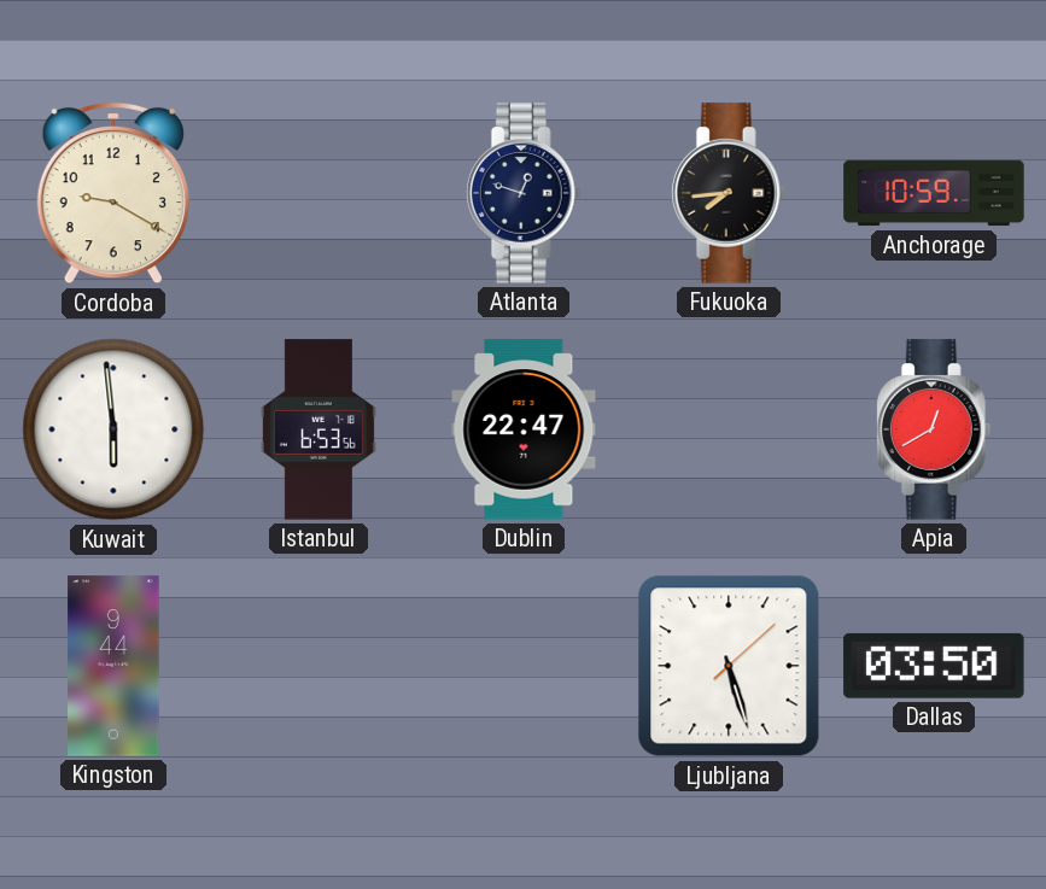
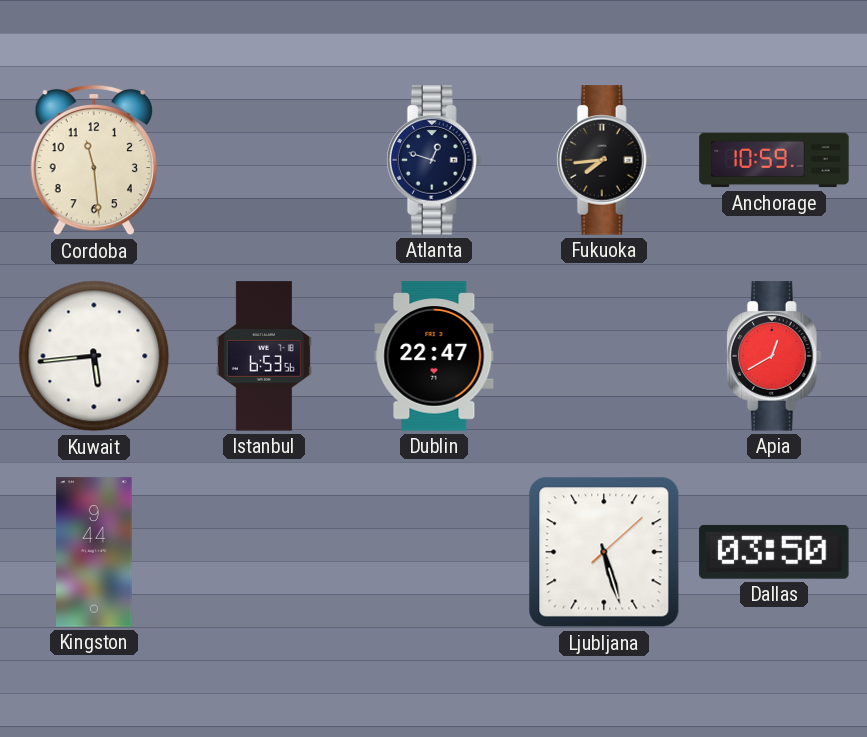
Cordoba: 9:20 -> 11:29
Kuwait: 5:59 -> 5:44
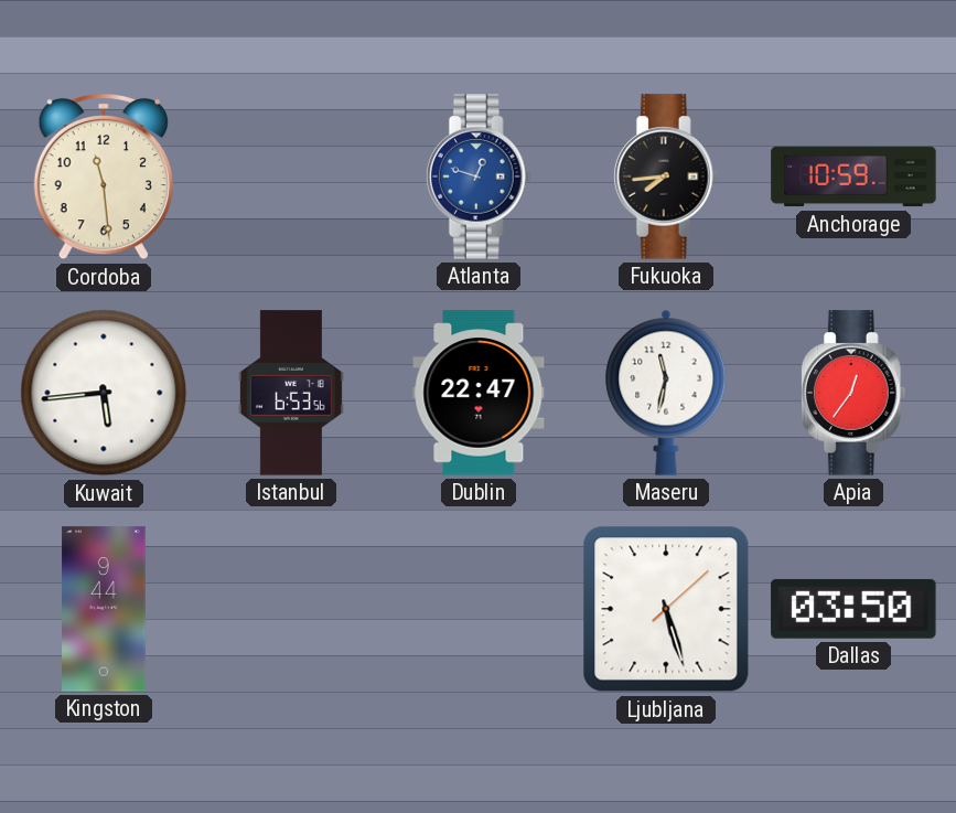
Atlanta dial: navy -> blue
Maseru: none -> 11:32
Apia: 12:40 -> 12:36
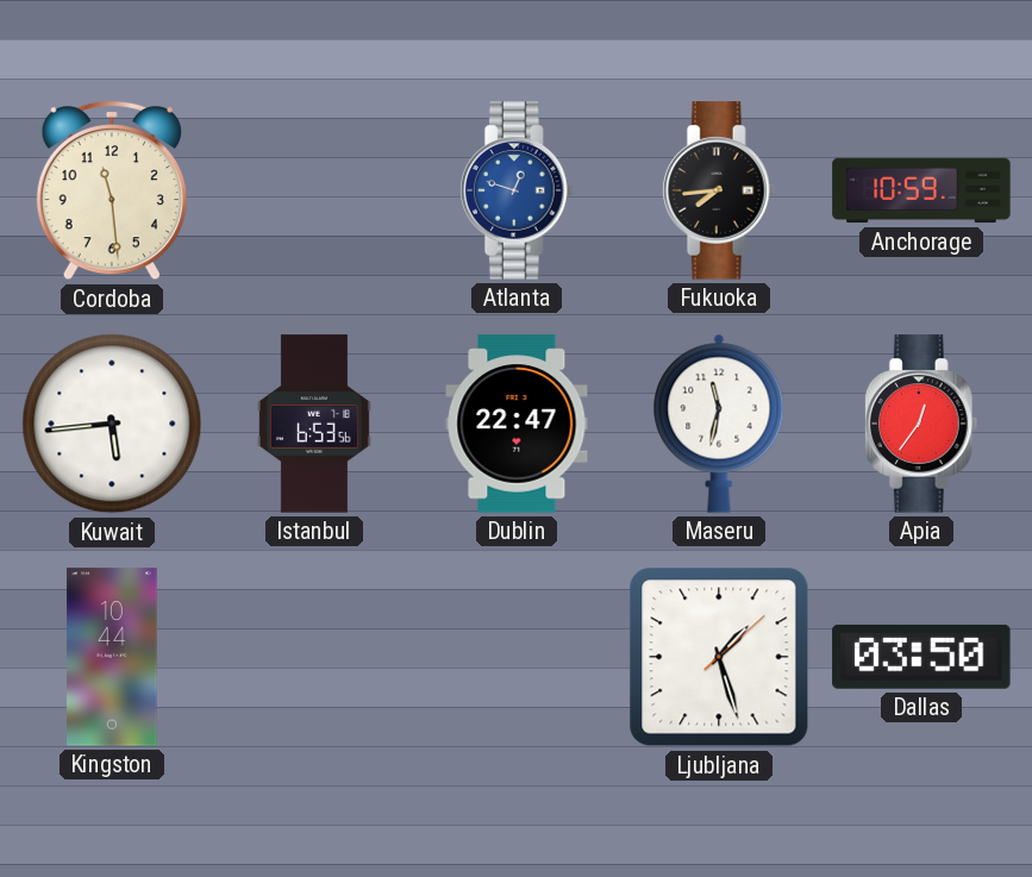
Kingston: 9:44 -> 10:44
Ljubljana: 5:27 -> 1:27
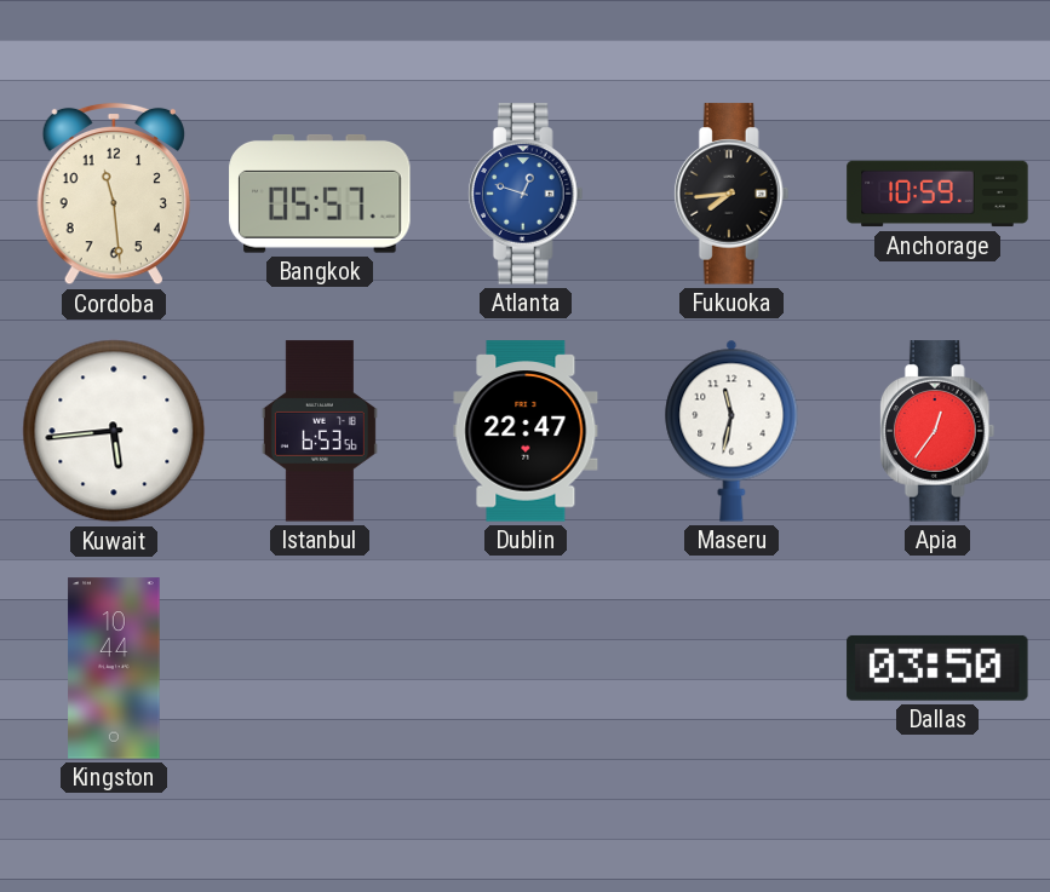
Bangkok: none -> 05:57
Ljubljana: 1:27 -> none
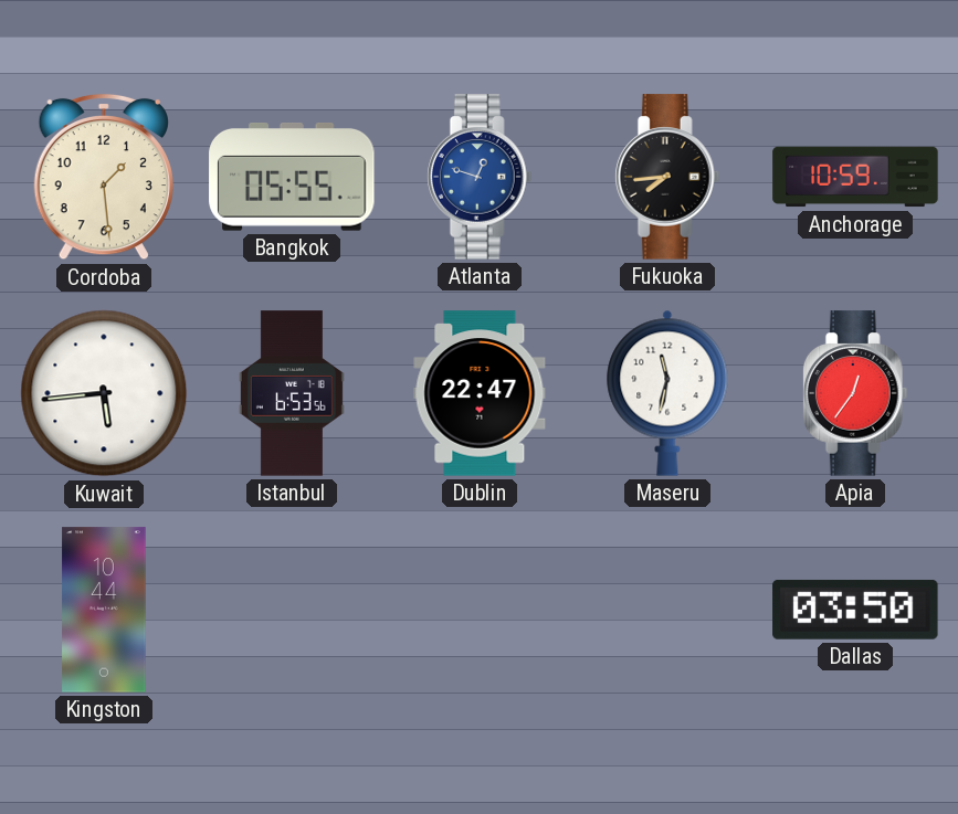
Cordoba: 11:29 -> 1:29
Bangkok: 05:57 -> 05:55
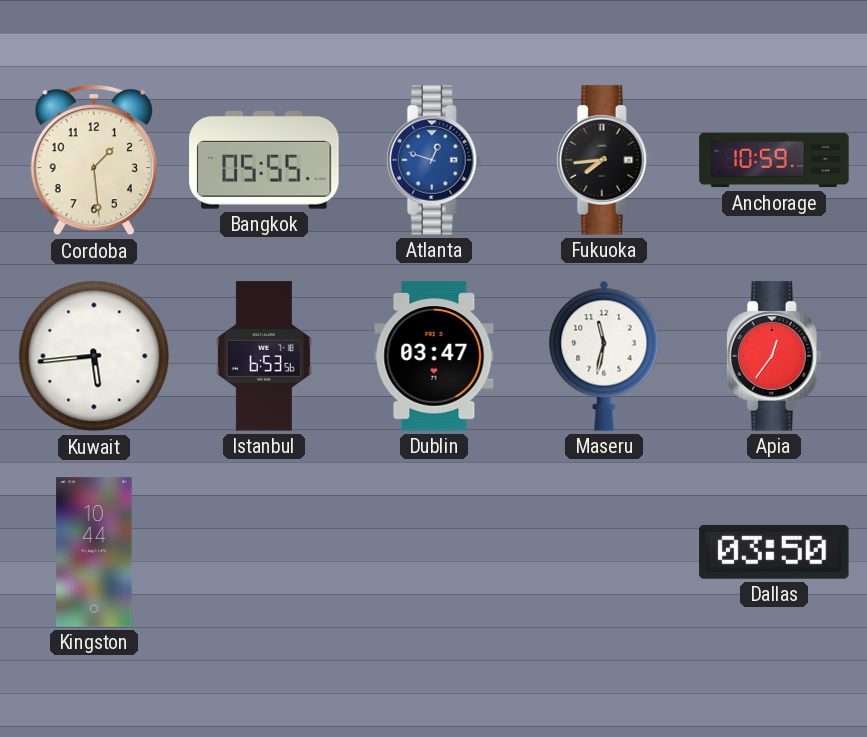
Dublin: 22:47 -> 03:47
